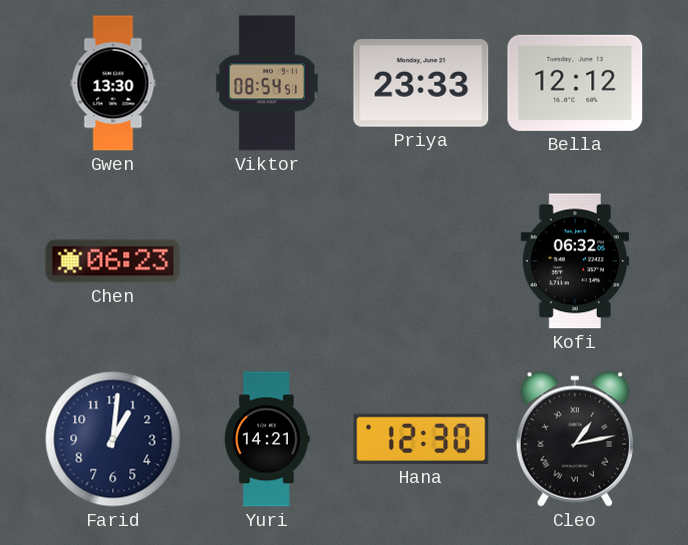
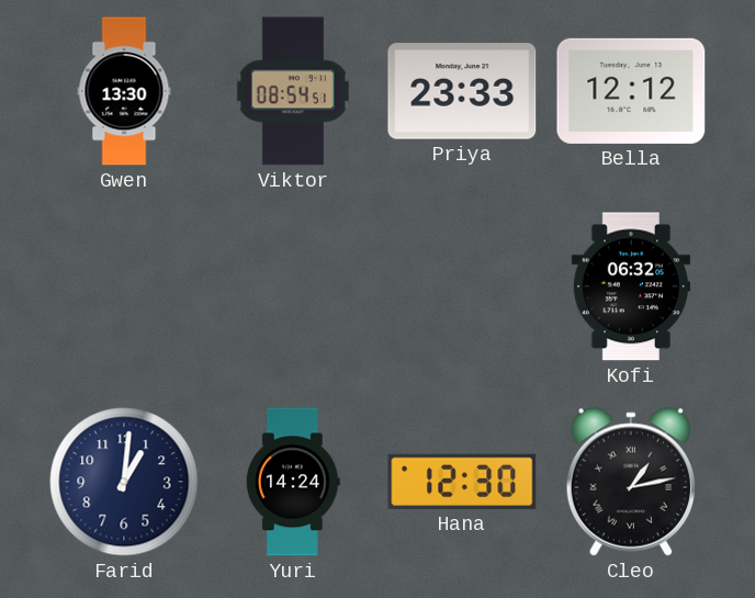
Chen: 06:23 -> none
Yuri: 14:21 -> 14:24
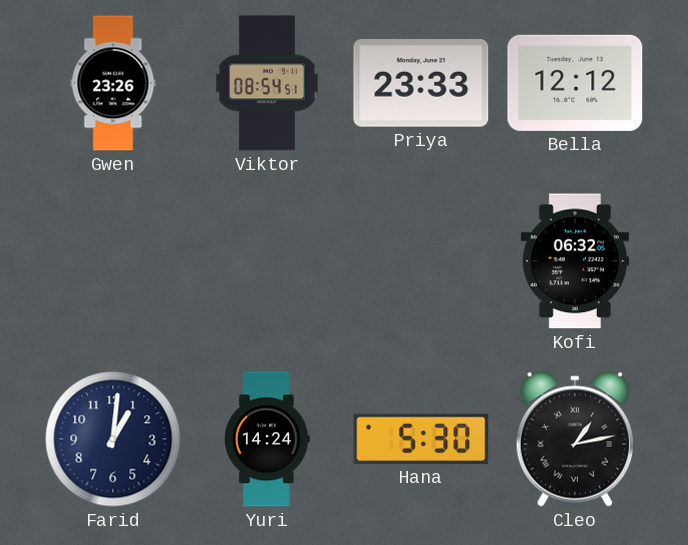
Gwen: 13:30 -> 23:26
Hana: 12:30 -> 5:30
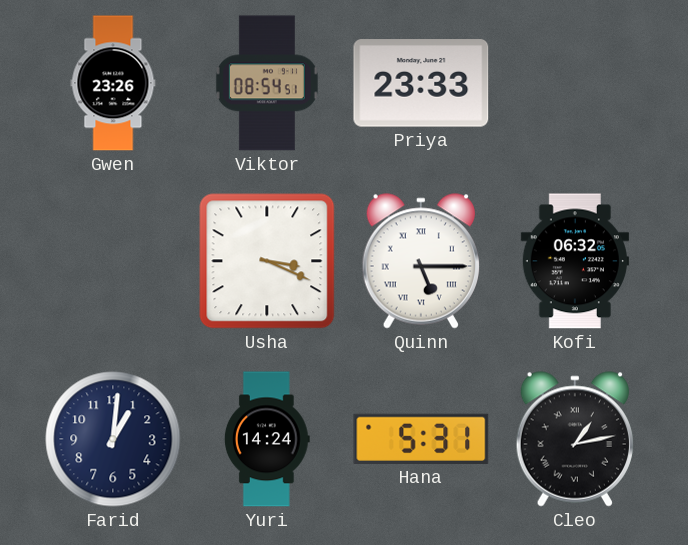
Bella: 12:12 -> none
Usha: none -> 3:19
Quinn: none -> 5:15
Hana: 5:30 -> 5:31
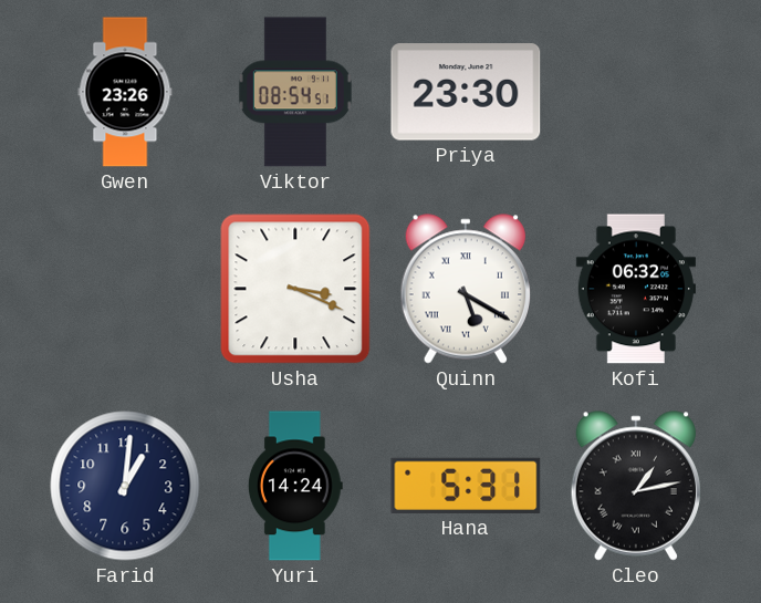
Priya: 23:33 -> 23:30
Quinn: 5:15 -> 5:20
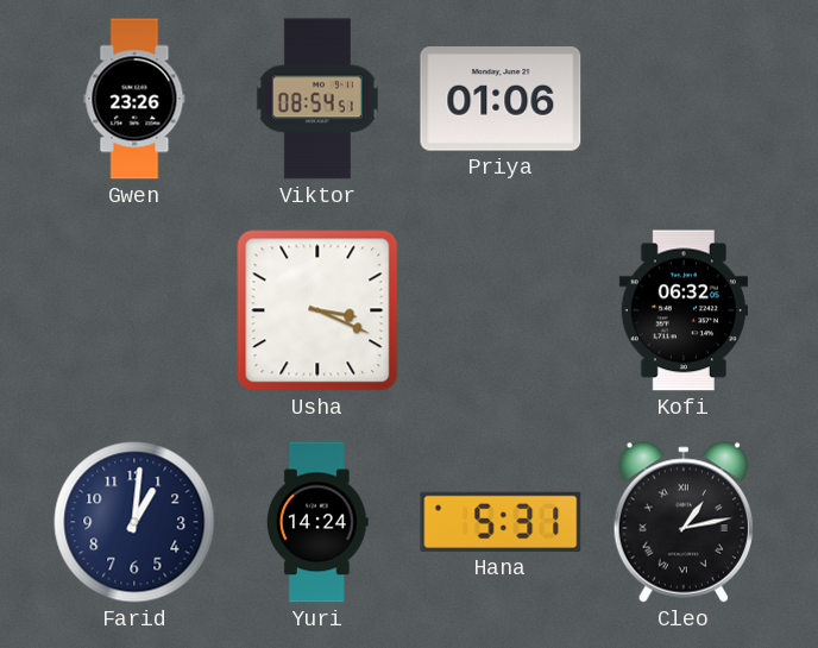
Priya: 23:30 -> 01:06
Quinn: 5:20 -> none
